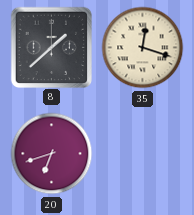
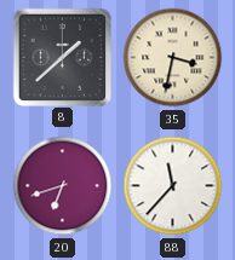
35: 12:18 -> 3:32
88: none -> 11:37
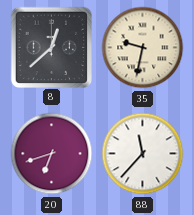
8: 1:38 -> 12:38
35: 3:32 -> 9:32
